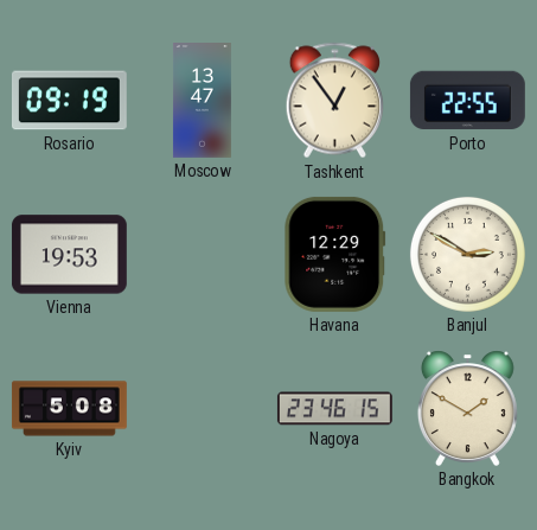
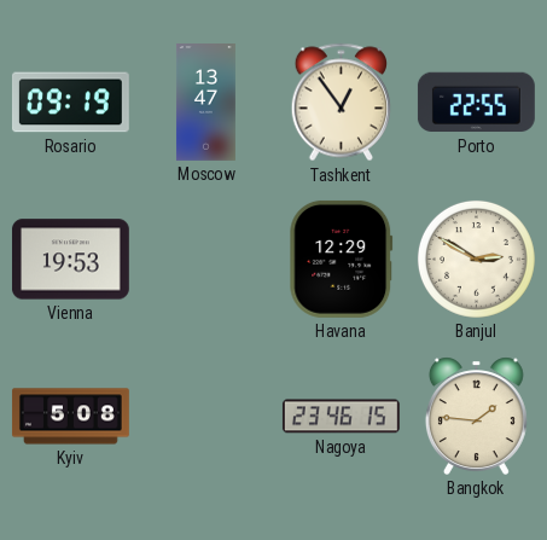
Bangkok: 1:50 -> 1:46
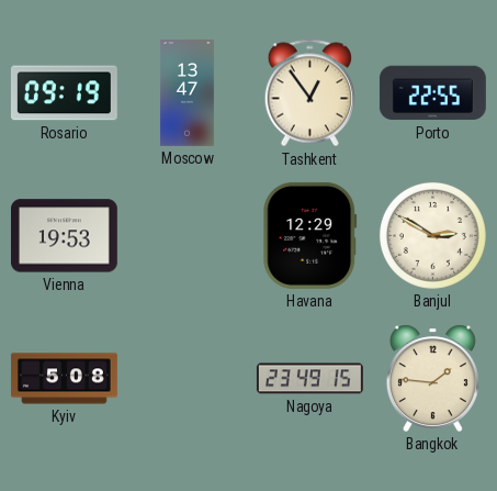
Nagoya: 23:46 -> 23:49
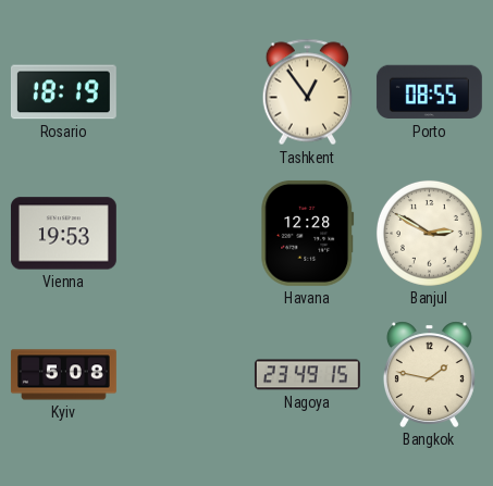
Rosario: 09:19 -> 18:19
Moscow: 13:47 -> none
Porto: 22:55 -> 08:55
Havana: 12:29 -> 12:28
Bangkok: 1:46 -> 1:47
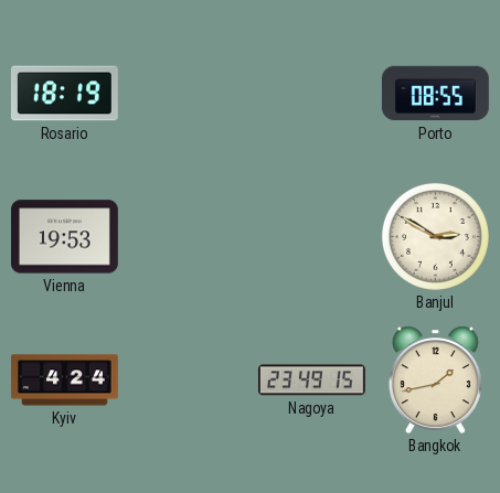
Tashkent: 12:54 -> none
Havana: 12:28 -> none
Kyiv: 5:08 -> 4:24
Bangkok: 1:47 -> 1:43
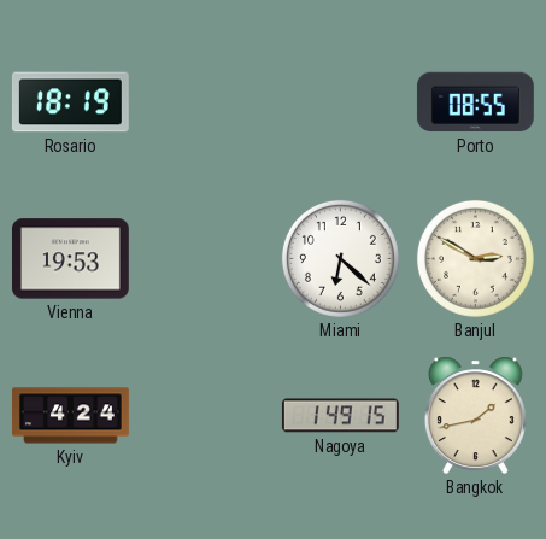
Miami: none -> 6:22
Nagoya: 23:49 -> 1:49
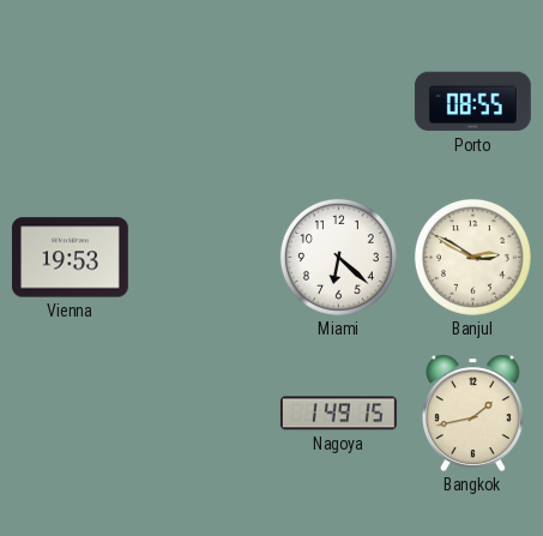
Rosario: 18:19 -> none
Kyiv: 4:24 -> none
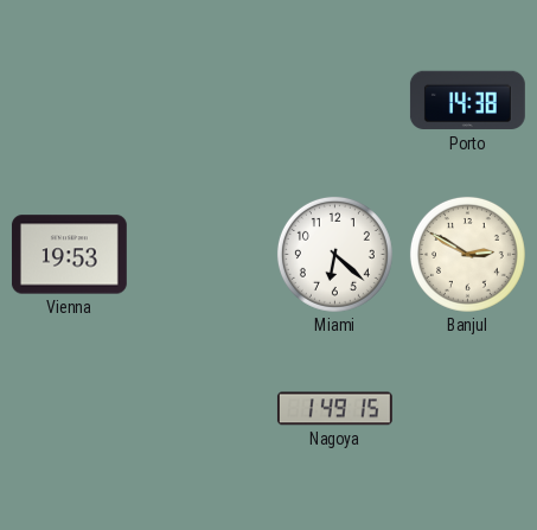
Porto: 08:55 -> 14:38
Bangkok: 1:43 -> none
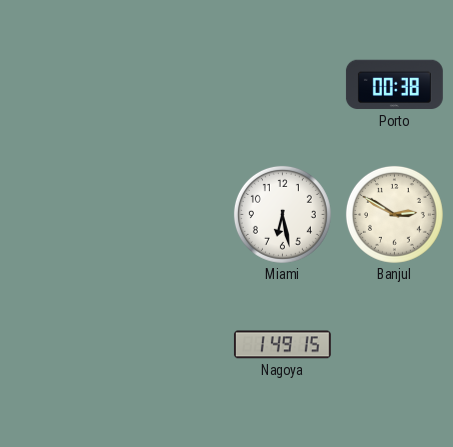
Porto: 14:38 -> 00:38
Vienna: 19:53 -> none
Miami: 6:22 -> 6:28
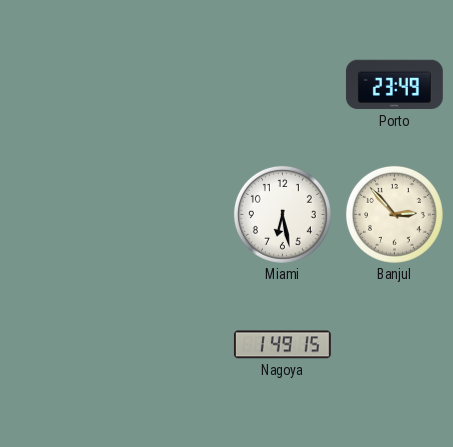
Porto: 00:38 -> 23:49
Banjul: 2:50 -> 2:53
